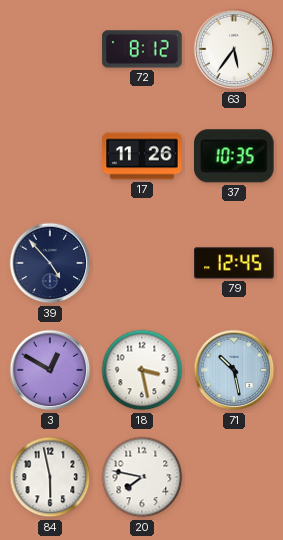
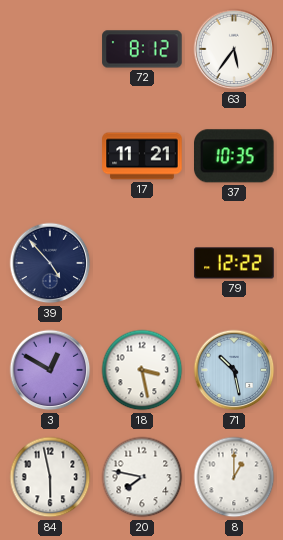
17: 11:26 -> 11:21
79: 12:45 -> 12:22
8: none -> 1:00
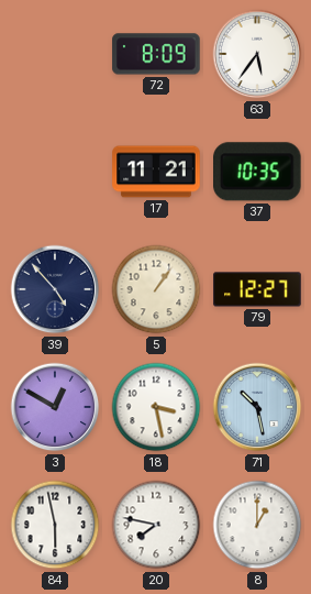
72: 8:12 -> 8:09
5: none -> 1:06
79: 12:22 -> 12:27
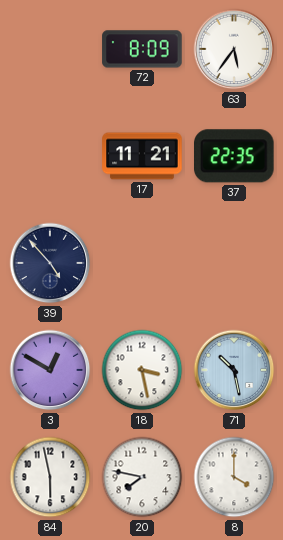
37: 10:35 -> 22:35
5: 1:06 -> none
79: 12:27 -> none
8: 1:00 -> 4:00
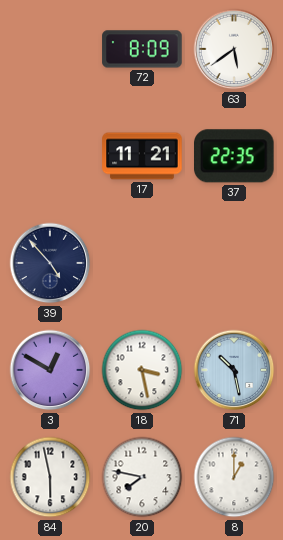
63: 5:36 -> 5:39
8: 4:00 -> 1:00
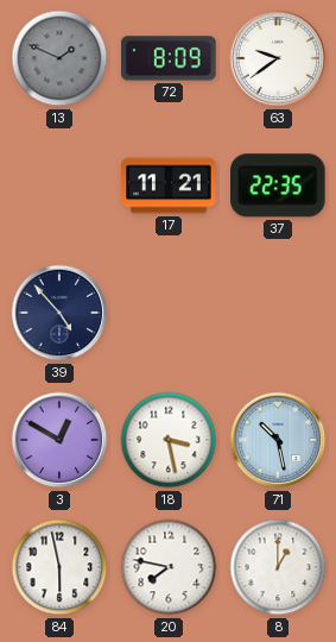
13: none -> 1:49
63: 5:39 -> 9:39
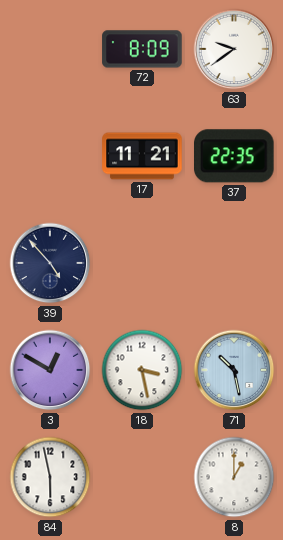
13: 1:49 -> none
20: 7:47 -> none
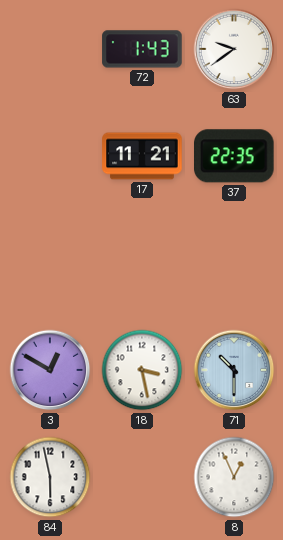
72: 8:09 -> 1:43
39: 4:53 -> none
71: 10:28 -> 10:30
8: 1:00 -> 12:56
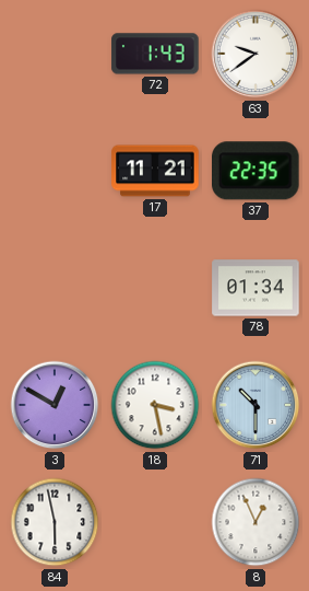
78: none -> 01:34
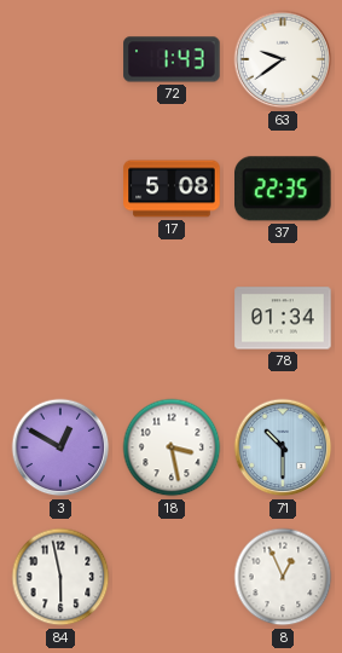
17: 11:21 -> 5:08
